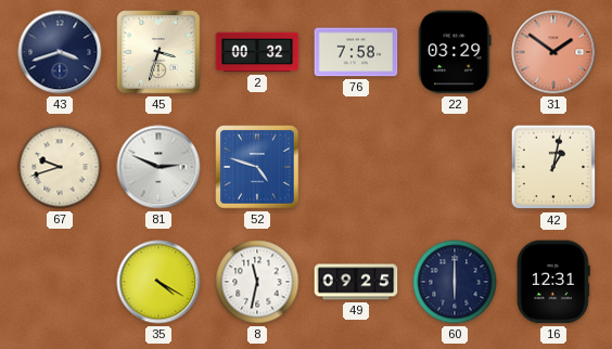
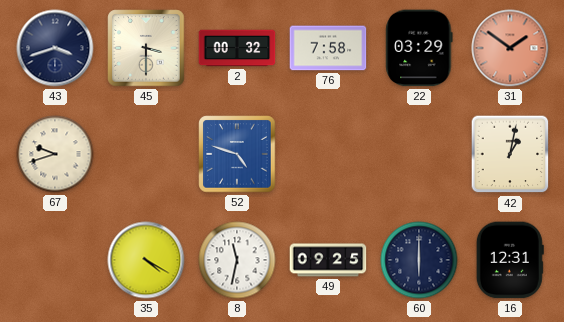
45: 3:33 -> 3:30
81: 2:49 -> none
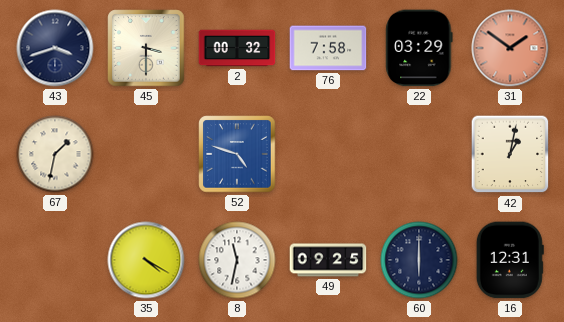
67: 9:42 -> 1:32
